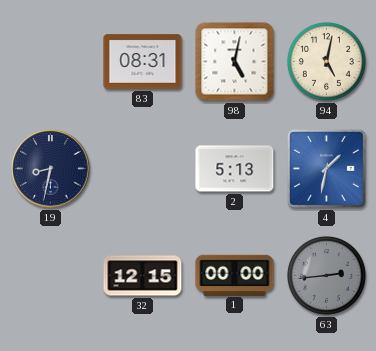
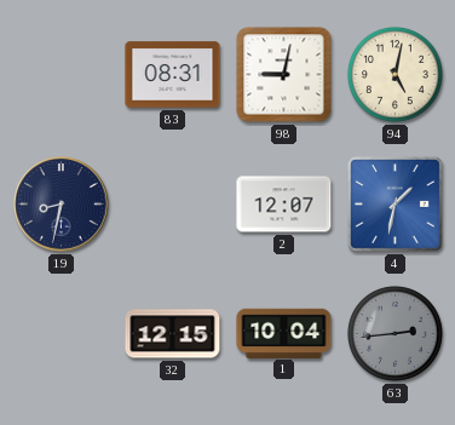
98: 5:02 -> 9:02
2: 5:13 -> 12:07
1: 00:00 -> 10:04
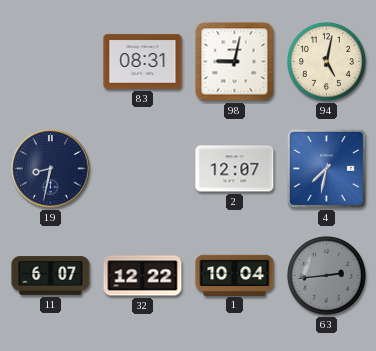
4: 1:32 -> 7:32
11: none -> 6:07
32: 12:15 -> 12:22
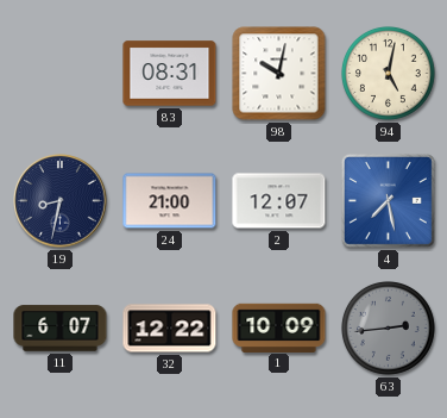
98: 9:02 -> 10:02
24: none -> 21:00
4: 7:32 -> 7:28
1: 10:04 -> 10:09
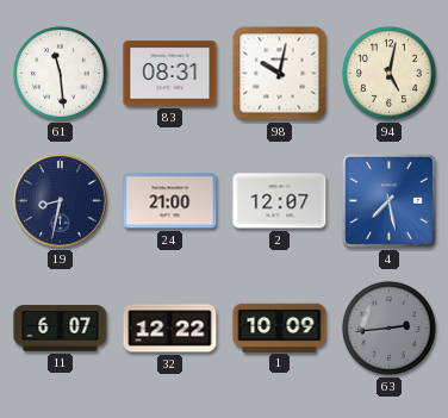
61: none -> 11:29
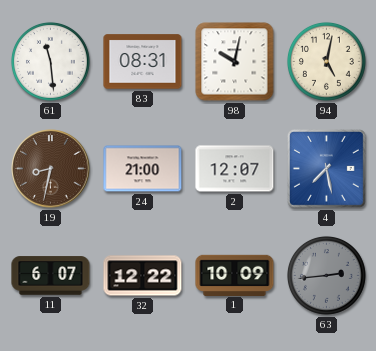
19 dial: navy -> brown
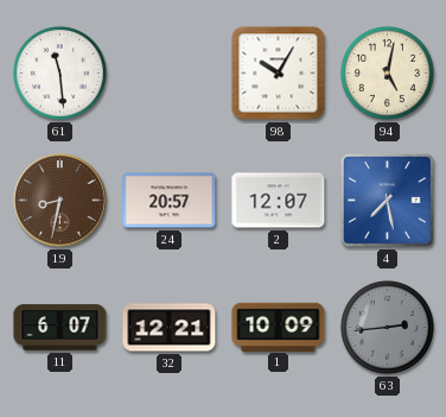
83: 08:31 -> none
98: 10:02 -> 10:05
24: 21:00 -> 20:57
32: 12:22 -> 12:21
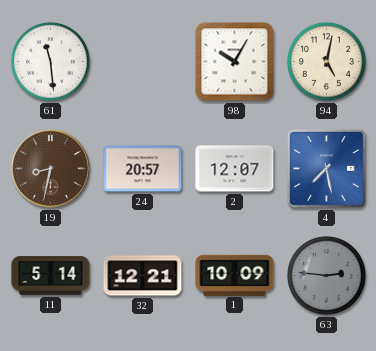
11: 6:07 -> 5:14
63: 2:44 -> 2:46
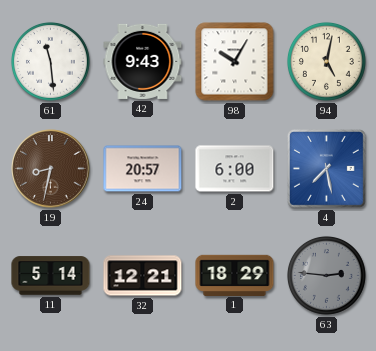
42: none -> 9:43
2: 12:07 -> 6:00
1: 10:09 -> 18:29
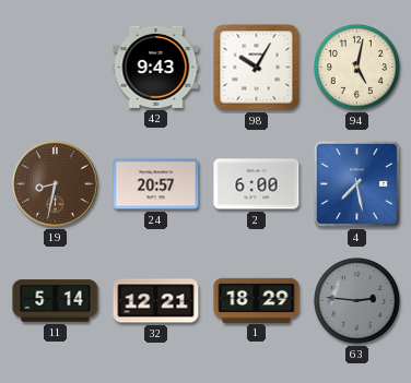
61: 11:29 -> none
